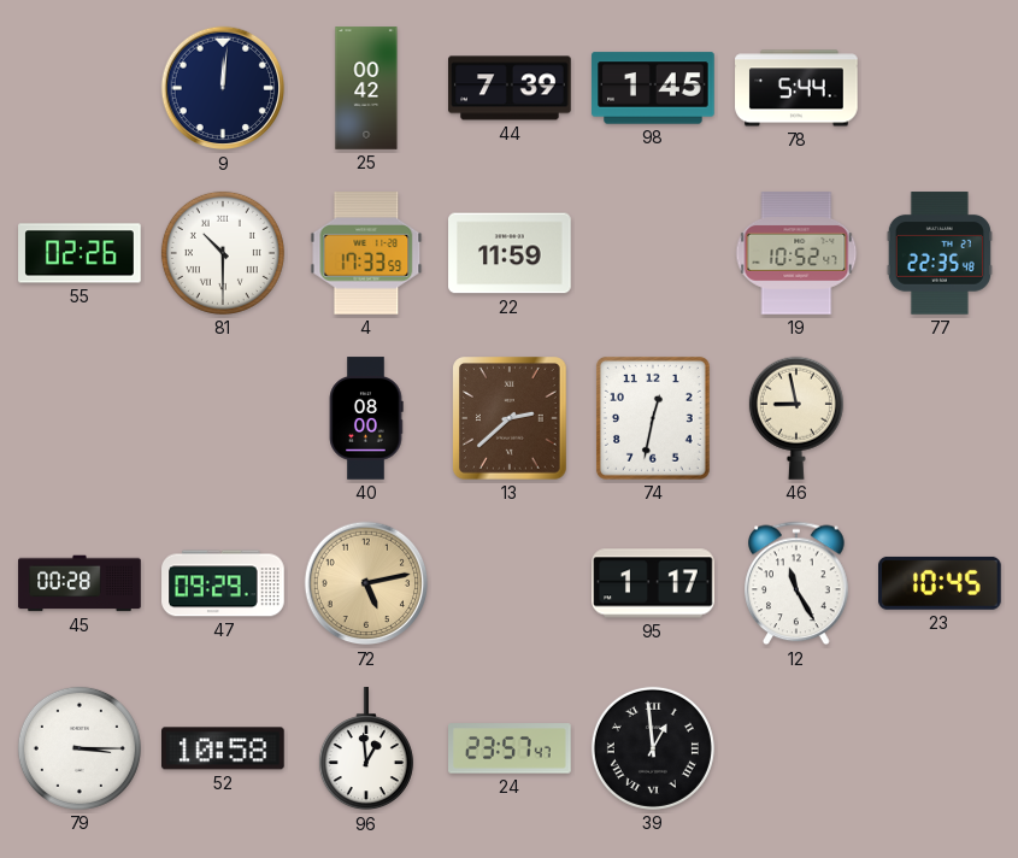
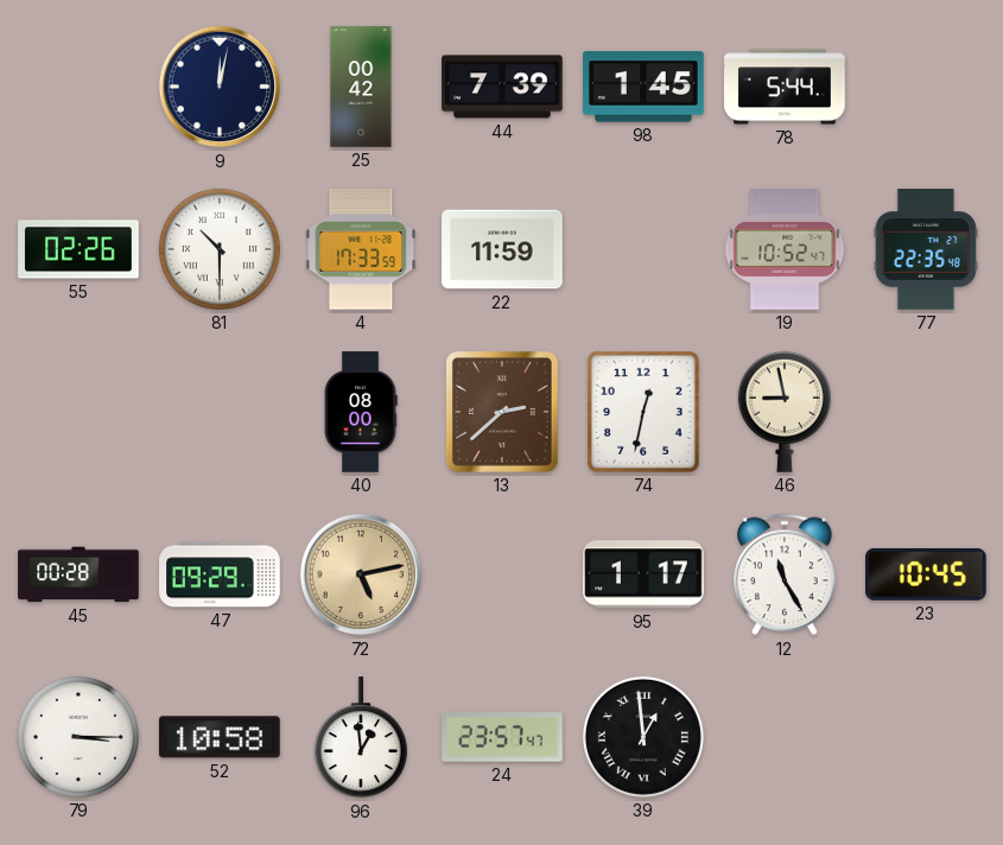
9: 12:01 -> 12:02
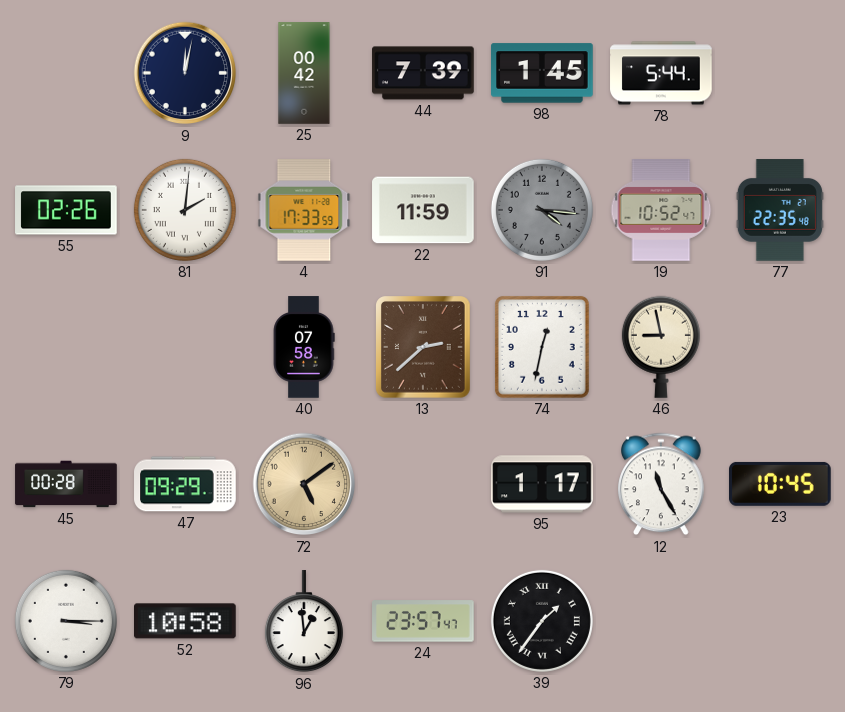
81: 10:30 -> 2:01
91: none -> 4:16
40: 08:00 -> 07:58
72: 5:13 -> 5:09
39: 12:59 -> 1:36
